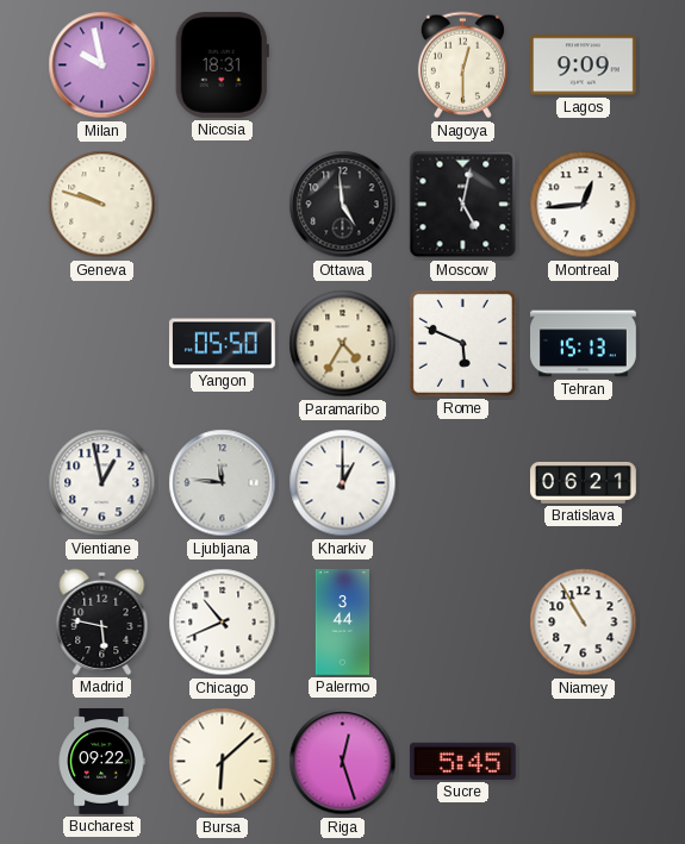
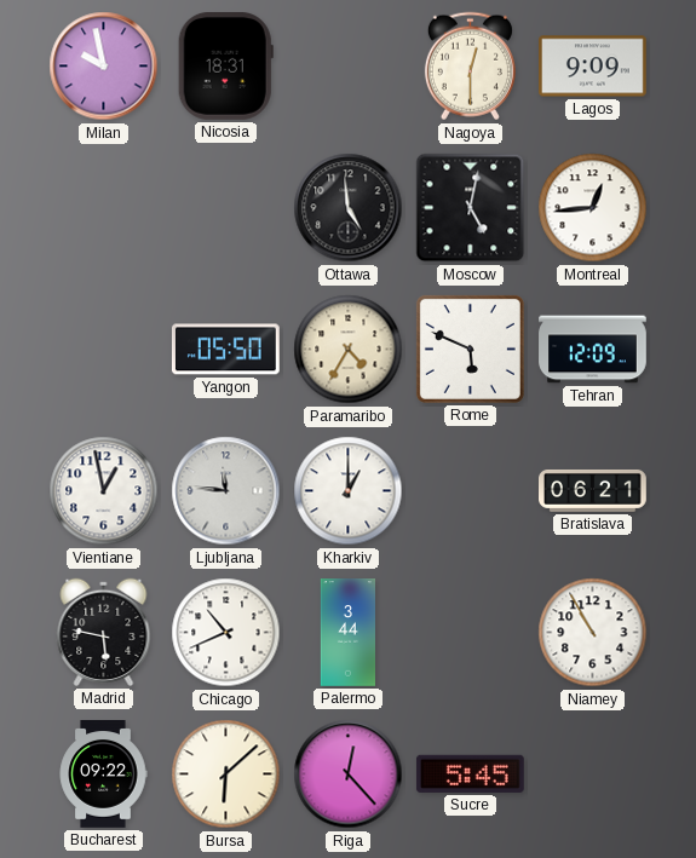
Geneva: 9:48 -> none
Tehran: 15:13 -> 12:09
Riga: 12:27 -> 12:23
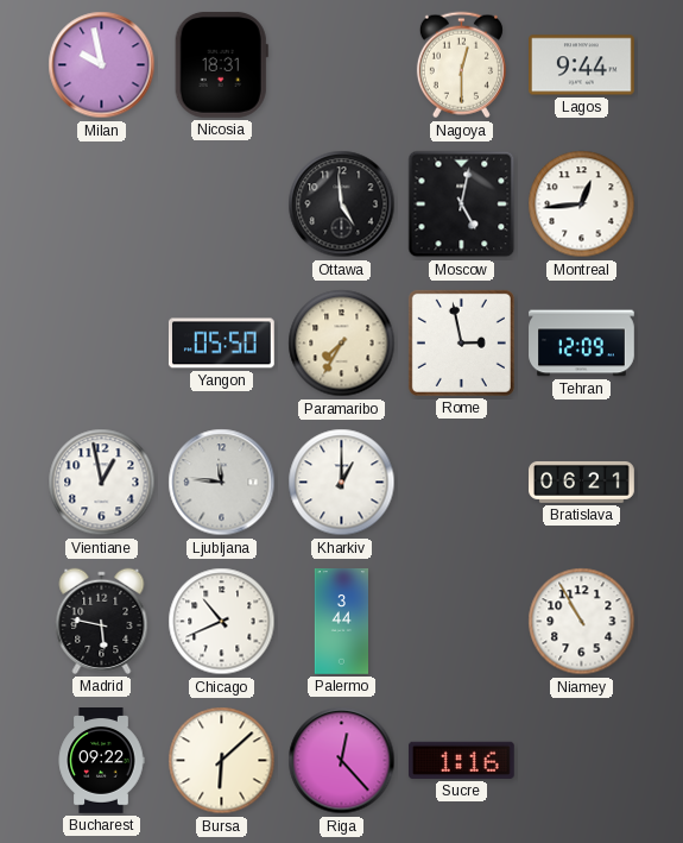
Lagos: 9:09 -> 9:44
Paramaribo: 4:35 -> 7:35
Rome: 5:49 -> 2:58
Sucre: 5:45 -> 1:16
